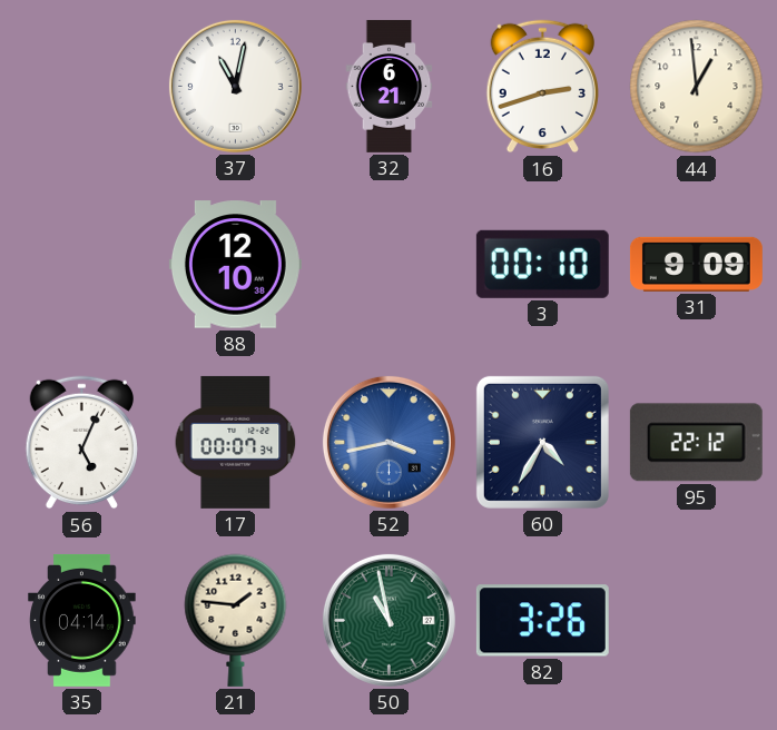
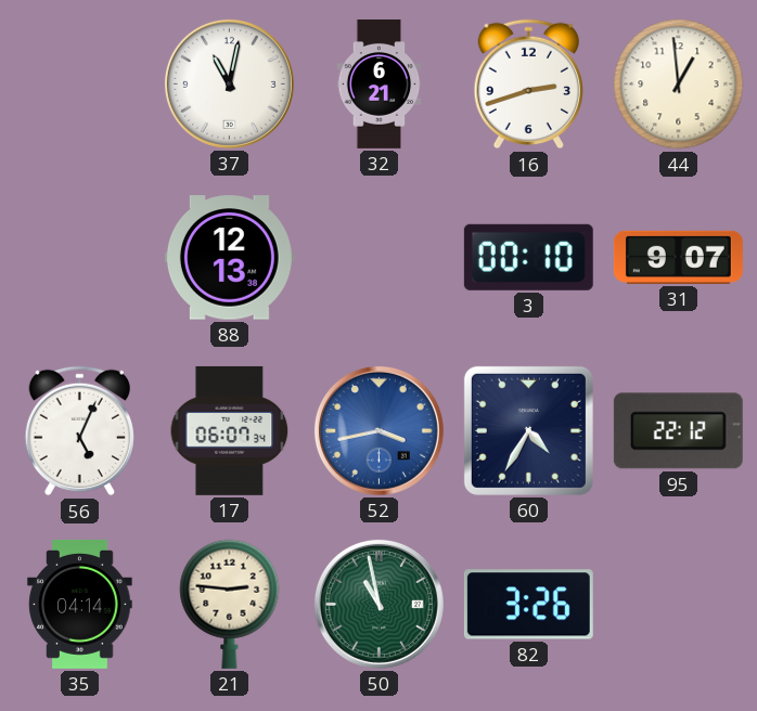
88: 12:10 -> 12:13
31: 9:09 -> 9:07
17: 00:07 -> 06:07
21: 1:46 -> 2:46
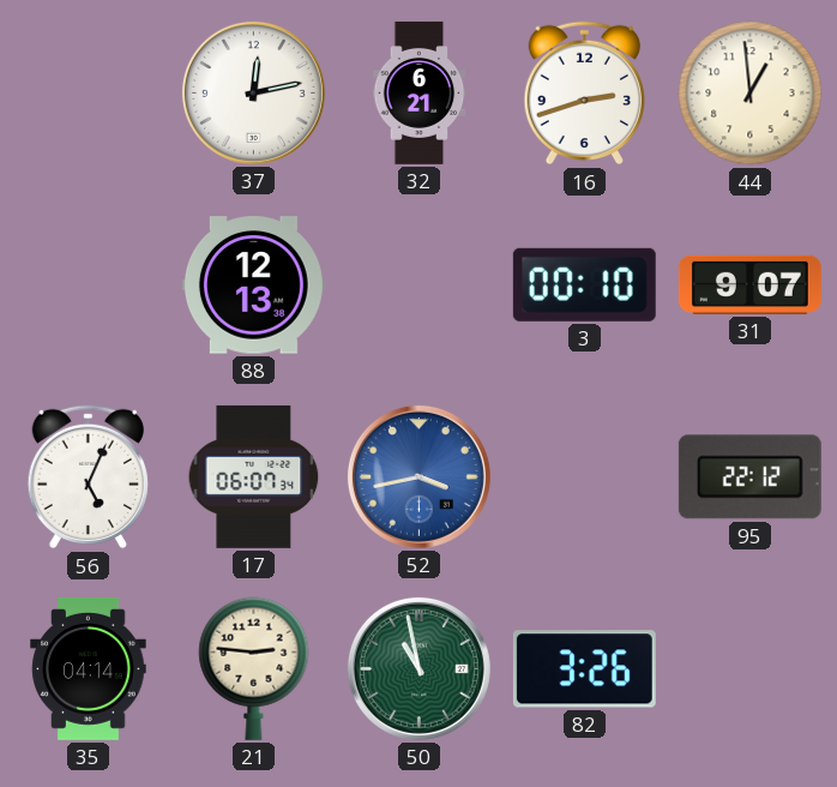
37: 11:02 -> 12:13
60: 4:35 -> none
